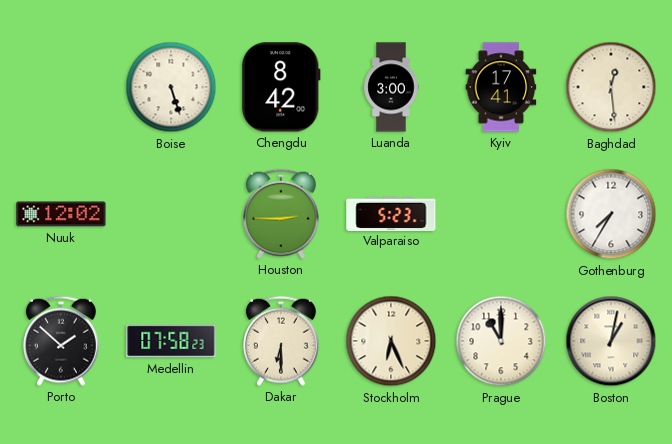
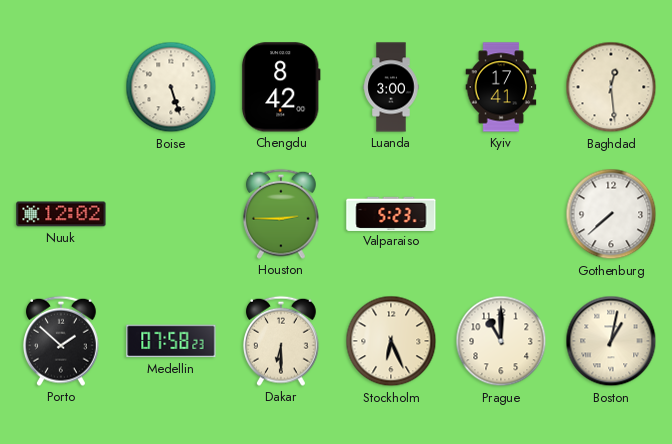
Gothenburg: 7:35 -> 7:38
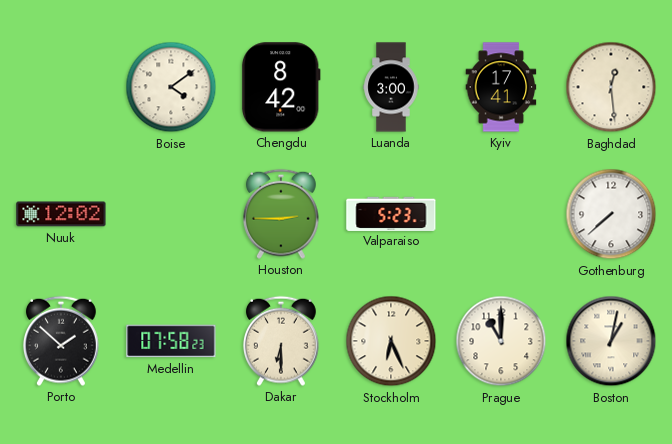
Boise: 5:27 -> 4:09
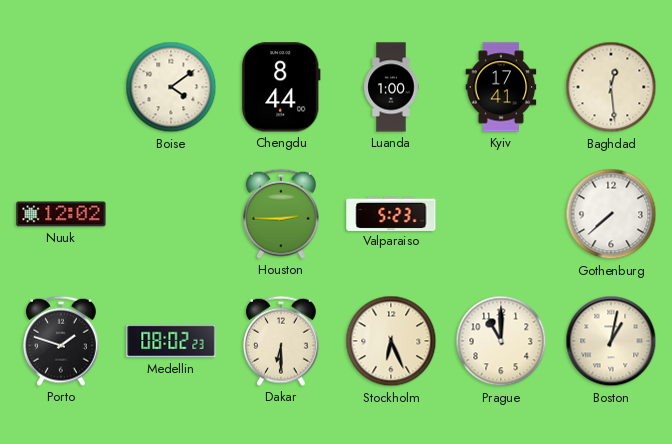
Chengdu: 8:42 -> 8:44
Luanda: 3:00 -> 1:00
Porto: 1:52 -> 1:48
Medellin: 07:58 -> 08:02
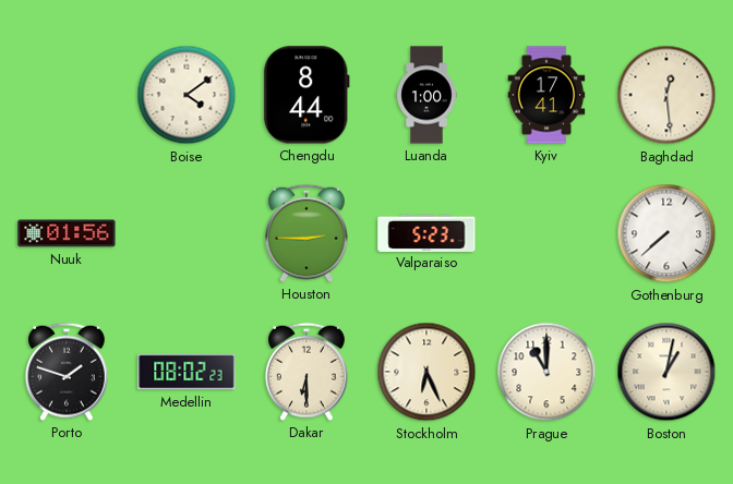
Nuuk: 12:02 -> 01:56
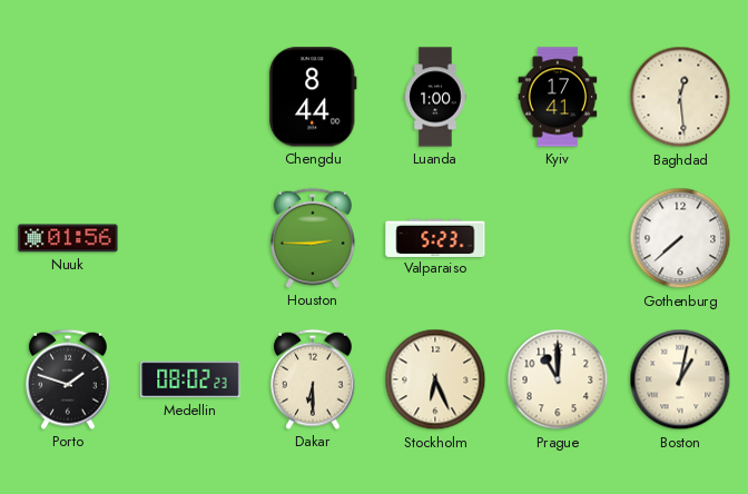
Boise: 4:09 -> none
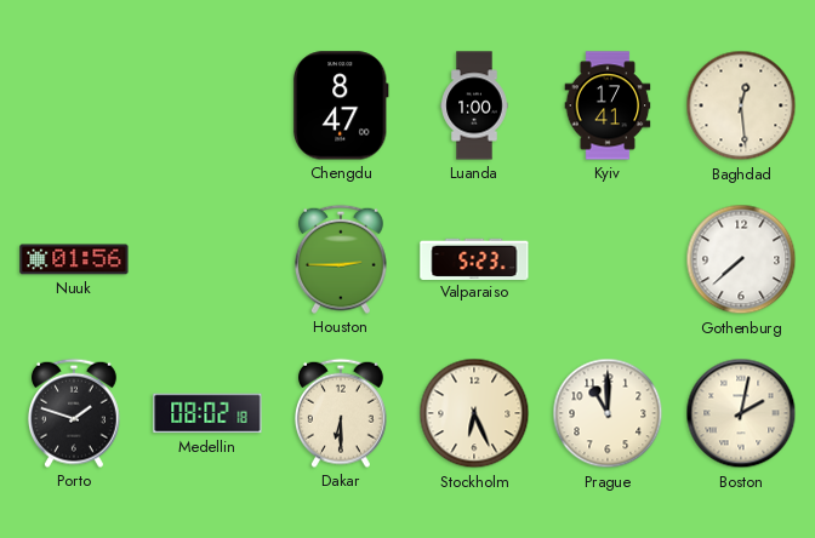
Chengdu: 8:44 -> 8:47
Medellin: 08:02:23 -> 08:02:18
Boston: 1:02 -> 2:02
